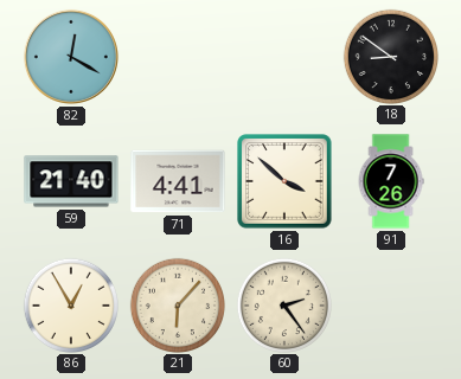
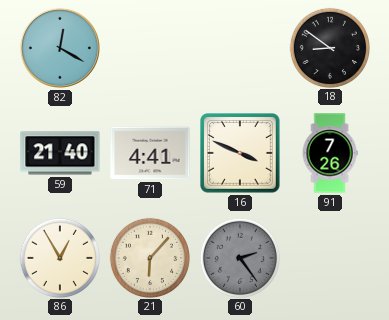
16: 3:52 -> 3:49
60 dial: cream -> grey
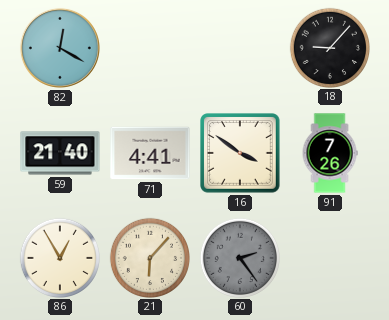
18: 8:51 -> 9:07
16: 3:49 -> 3:51
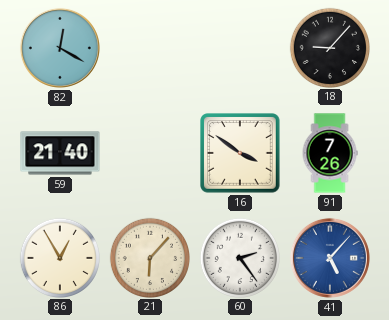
71: 4:41 -> none
60 dial: grey -> white
41: none -> 5:07
